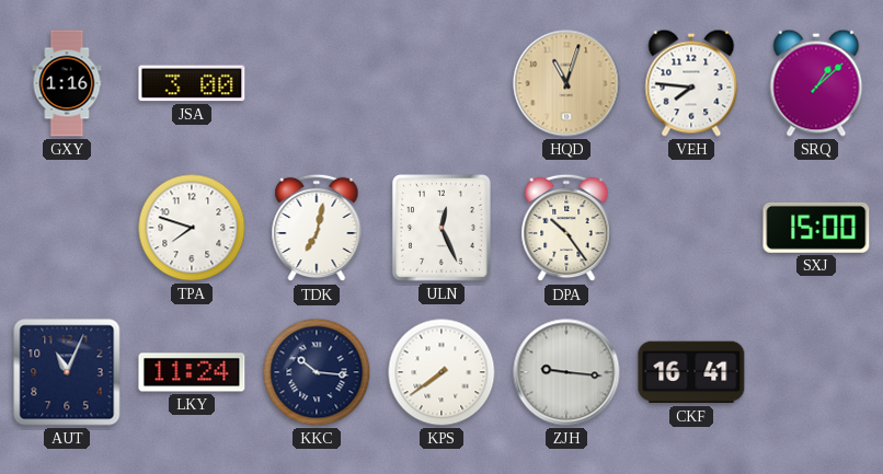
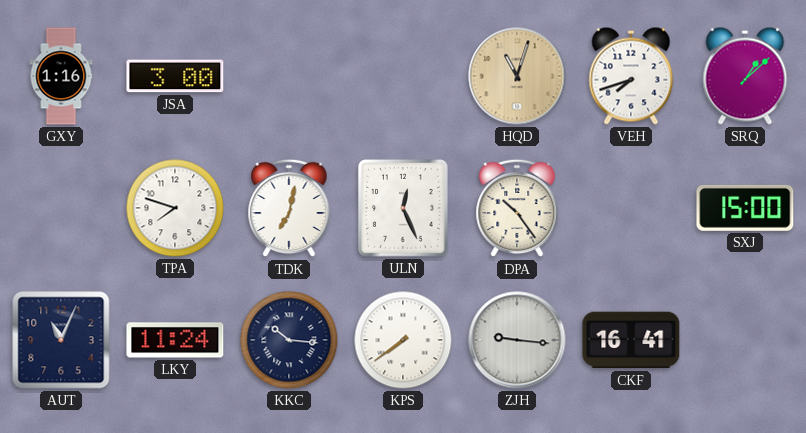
VEH: 7:46 -> 7:42
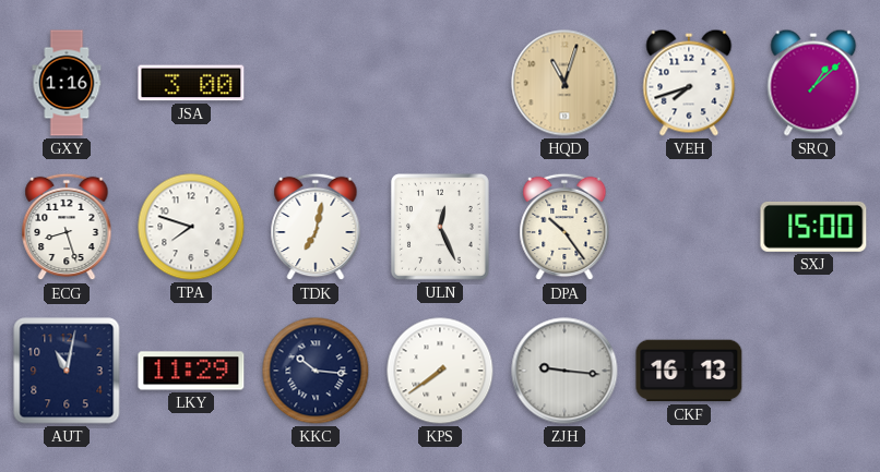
ECG: none -> 8:27
AUT: 11:04 -> 11:02
LKY: 11:24 -> 11:29
CKF: 16:41 -> 16:13
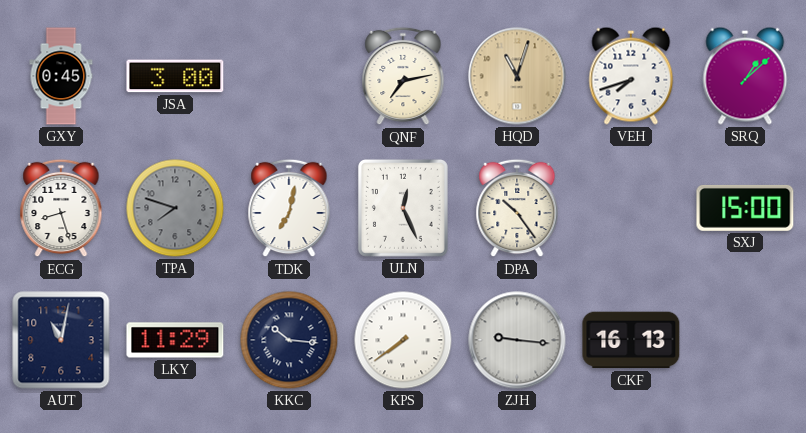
GXY: 1:16 -> 0:45
QNF: none -> 7:13
TPA dial: white -> grey
